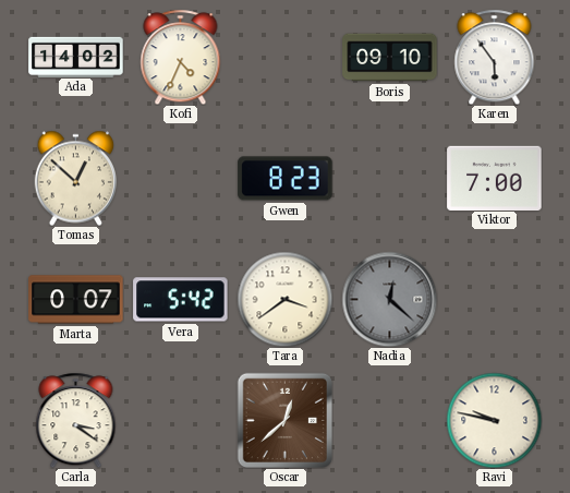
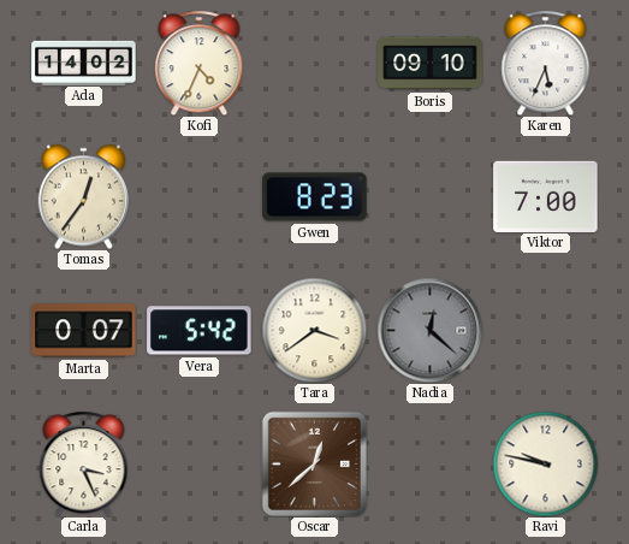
Karen: 5:54 -> 5:34
Tomas: 12:52 -> 12:36
Carla: 3:21 -> 3:26
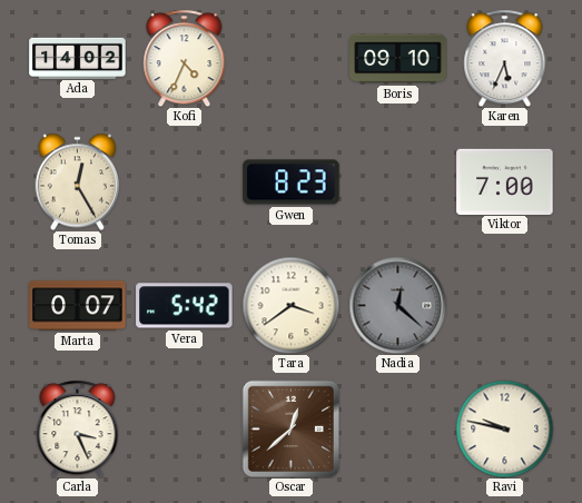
Tomas: 12:36 -> 12:25
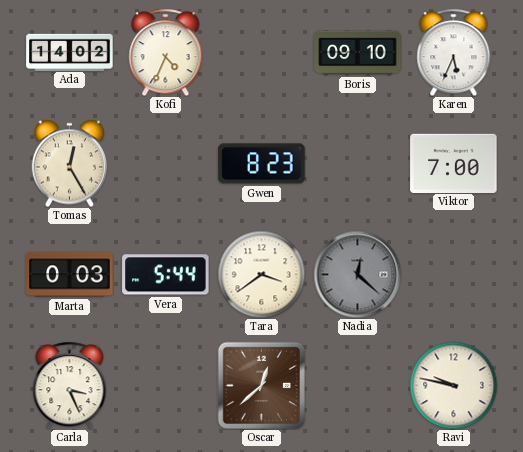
Marta: 0:07 -> 0:03
Vera: 5:42 -> 5:44
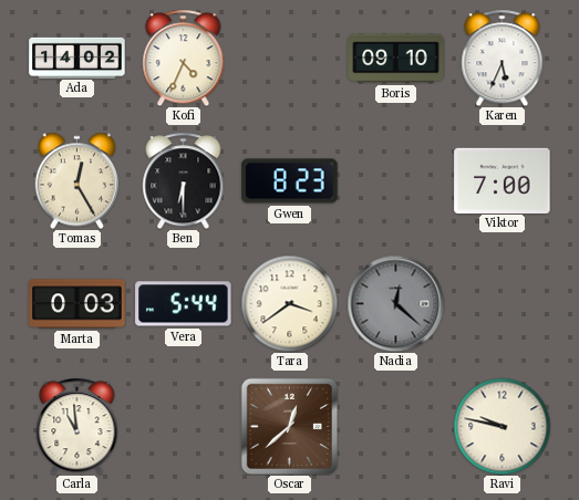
Ben: none -> 6:30
Carla: 3:26 -> 10:59
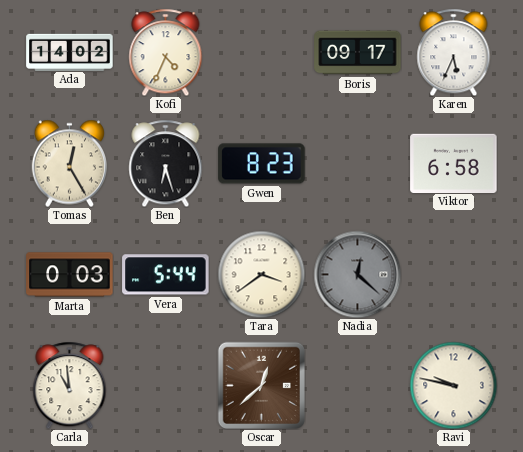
Boris: 09:10 -> 09:17
Ben: 6:30 -> 6:27
Viktor: 7:00 -> 6:58
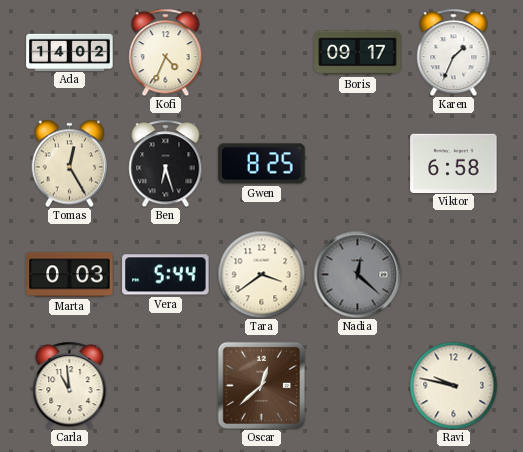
Karen: 5:34 -> 1:34
Gwen: 8:23 -> 8:25
